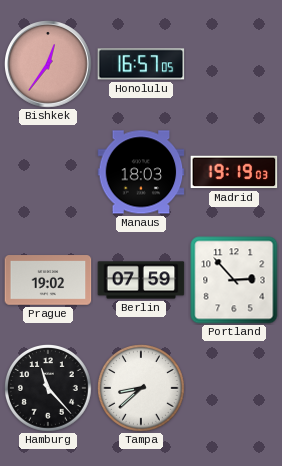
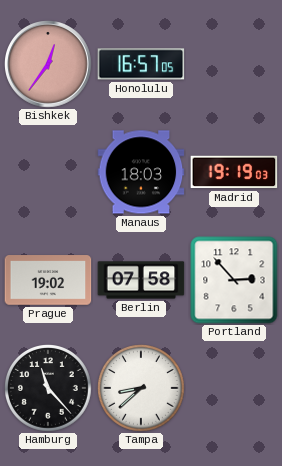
Berlin: 07:59 -> 07:58
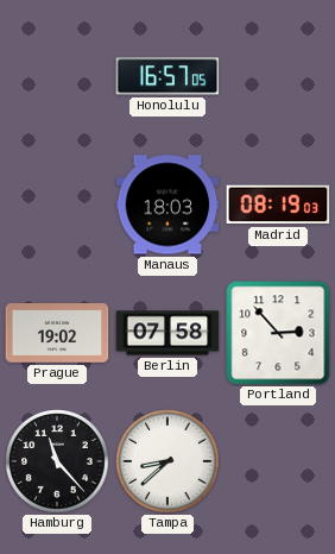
Bishkek: 12:36 -> none
Madrid: 19:19 -> 08:19
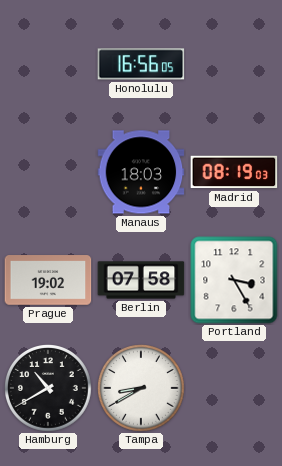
Honolulu: 16:57 -> 16:56
Portland: 2:53 -> 3:25
Hamburg: 11:23 -> 10:40
Tampa: 8:38 -> 8:40
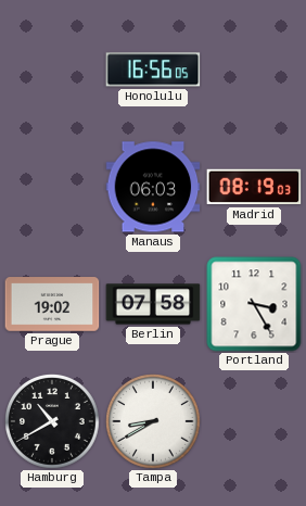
Manaus: 18:03 -> 06:03
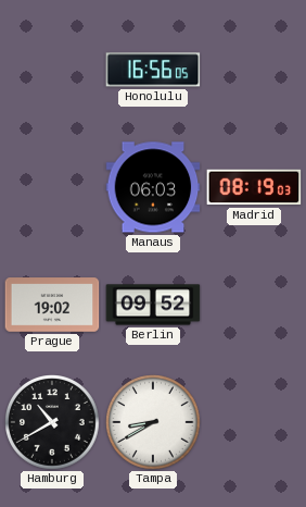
Berlin: 07:58 -> 09:52
Portland: 3:25 -> none
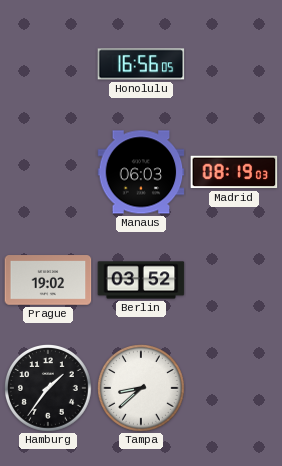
Berlin: 09:52 -> 03:52
Hamburg: 10:40 -> 1:36
Tampa: 8:40 -> 8:38
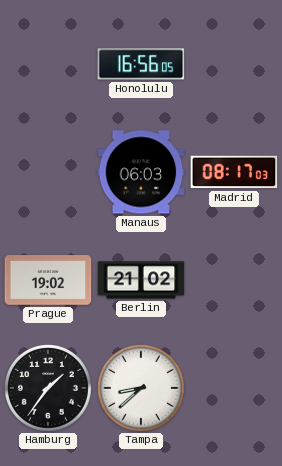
Madrid: 08:19 -> 08:17
Berlin: 03:52 -> 21:02
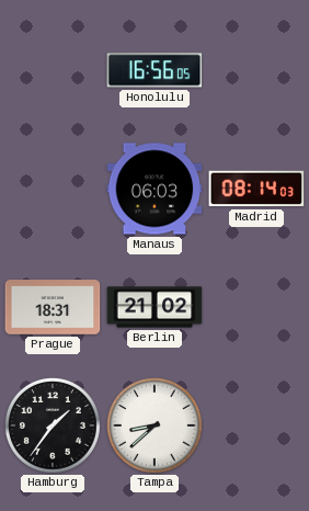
Madrid: 08:17 -> 08:14
Prague: 19:02 -> 18:31
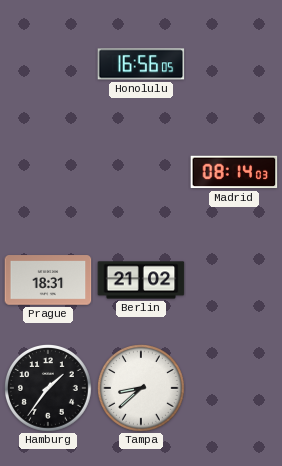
Manaus: 06:03 -> none
